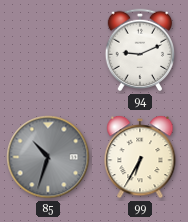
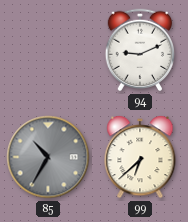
85: 10:33 -> 10:35
99: 6:35 -> 6:38
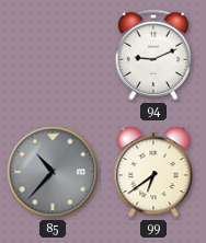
85: 10:35 -> 10:37
99: 6:38 -> 6:39
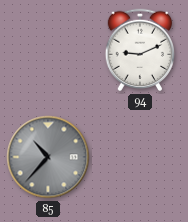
99: 6:39 -> none
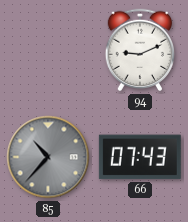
66: none -> 07:43
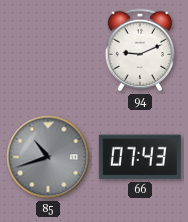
85: 10:37 -> 10:42
